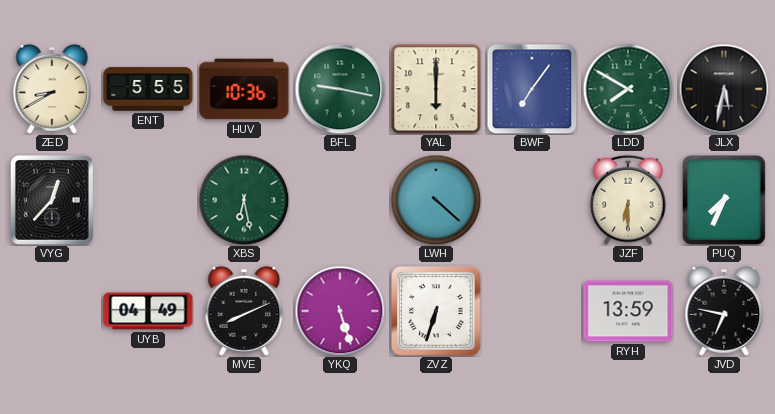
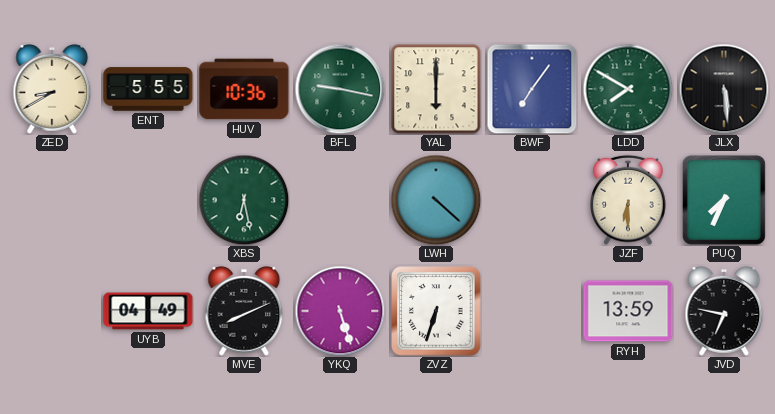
JLX: 5:32 -> 5:29
VYG: 12:37 -> none
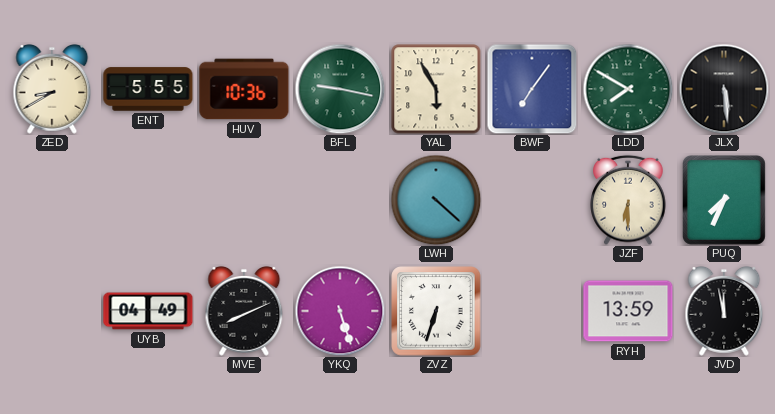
YAL: 6:00 -> 5:55
XBS: 6:28 -> none
JVD: 6:47 -> 11:58
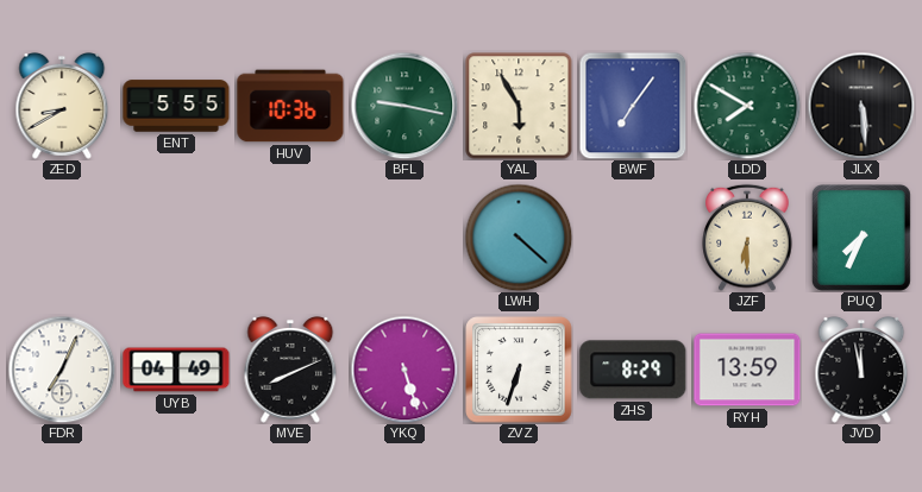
FDR: none -> 7:04
ZHS: none -> 8:29
